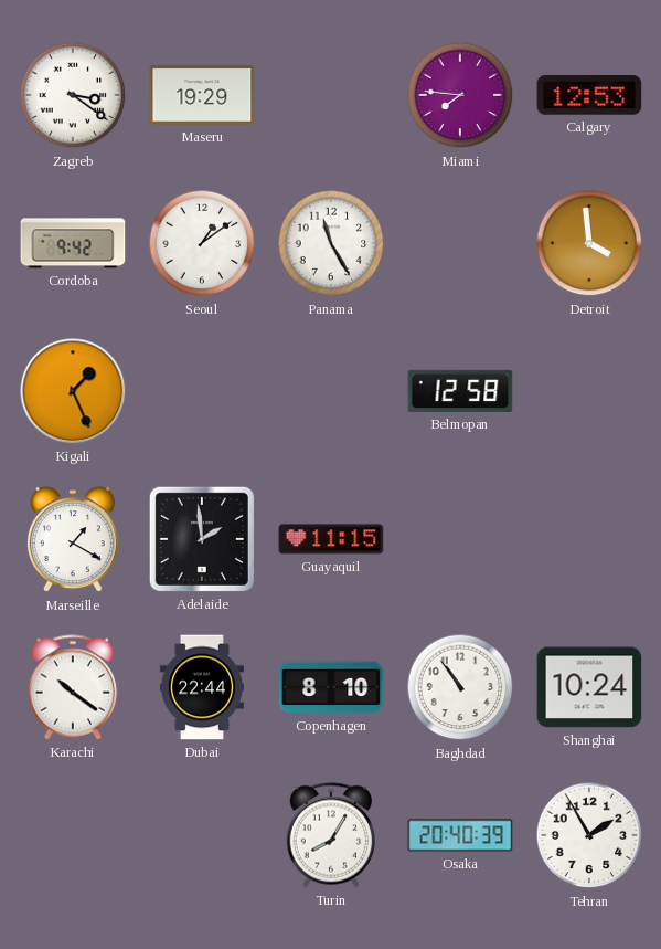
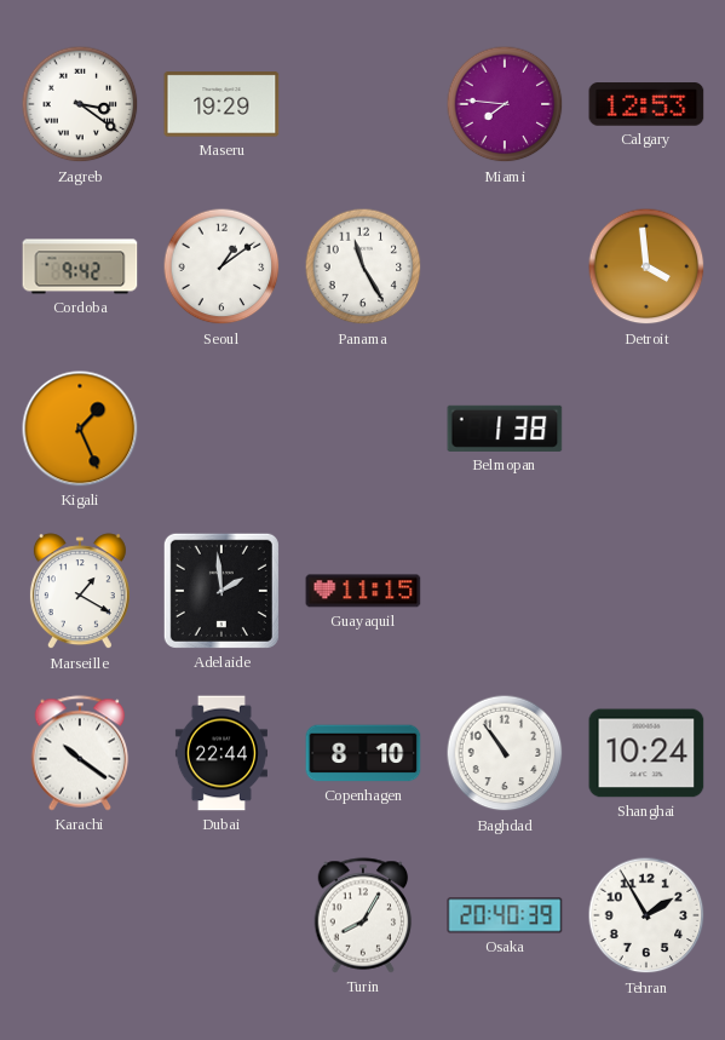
Belmopan: 12:58 -> 1:38
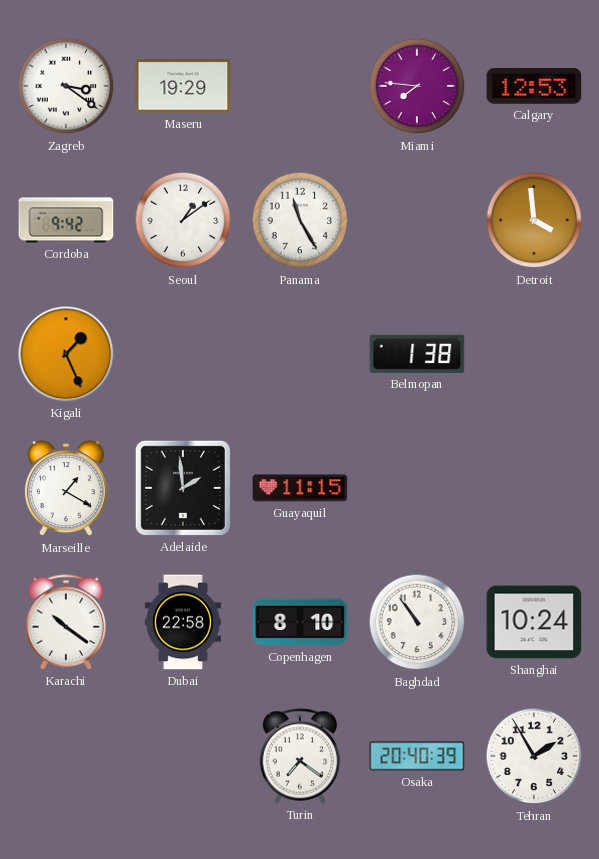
Dubai: 22:44 -> 22:58
Turin: 8:05 -> 7:21
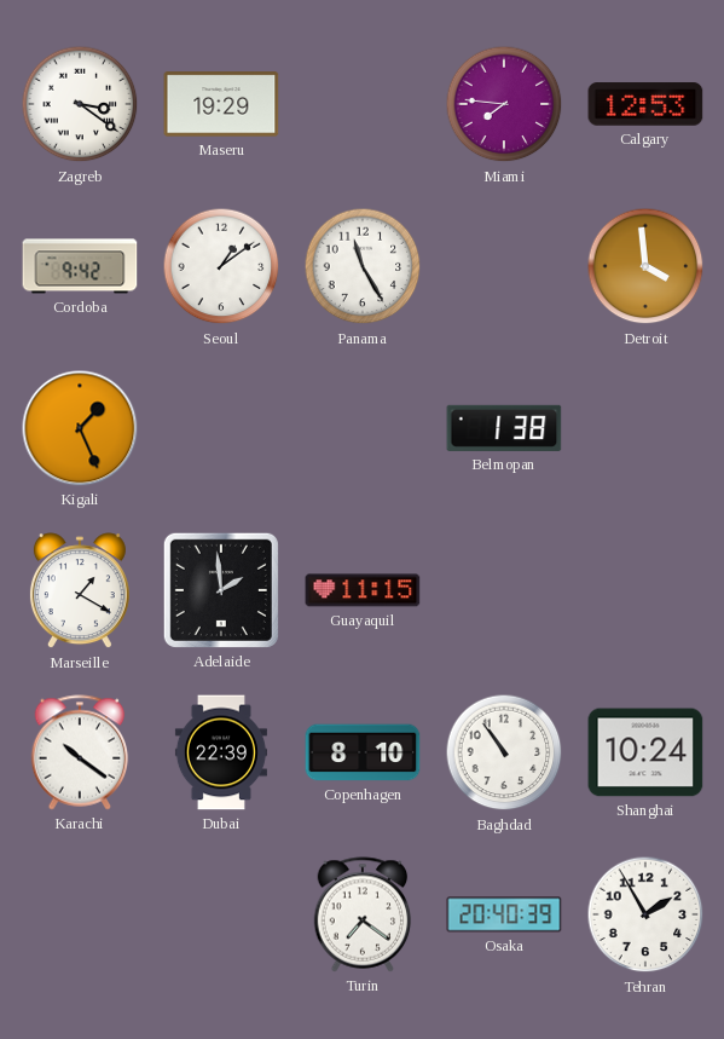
Dubai: 22:58 -> 22:39
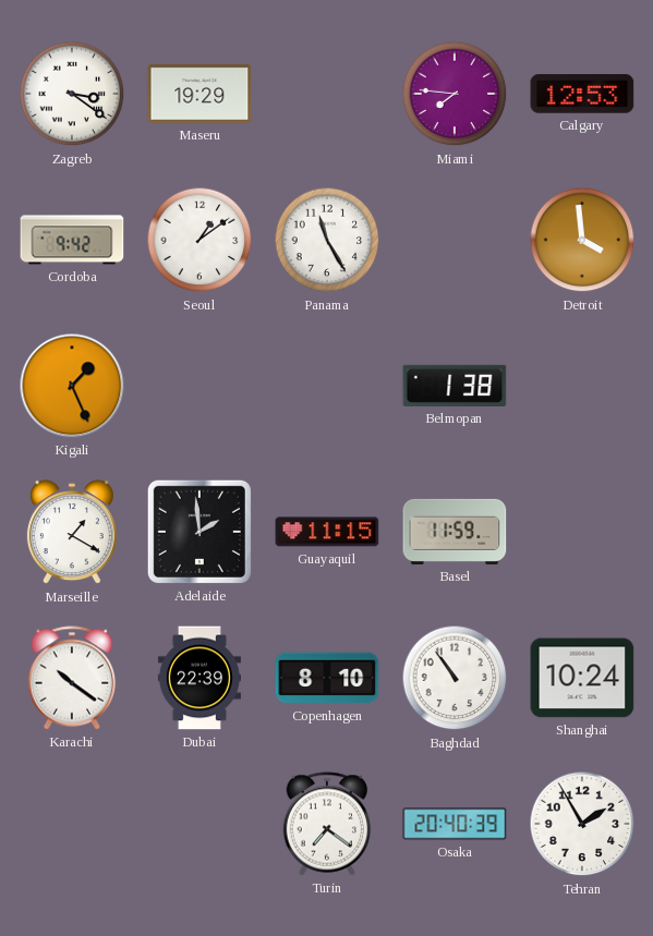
Basel: none -> 11:59
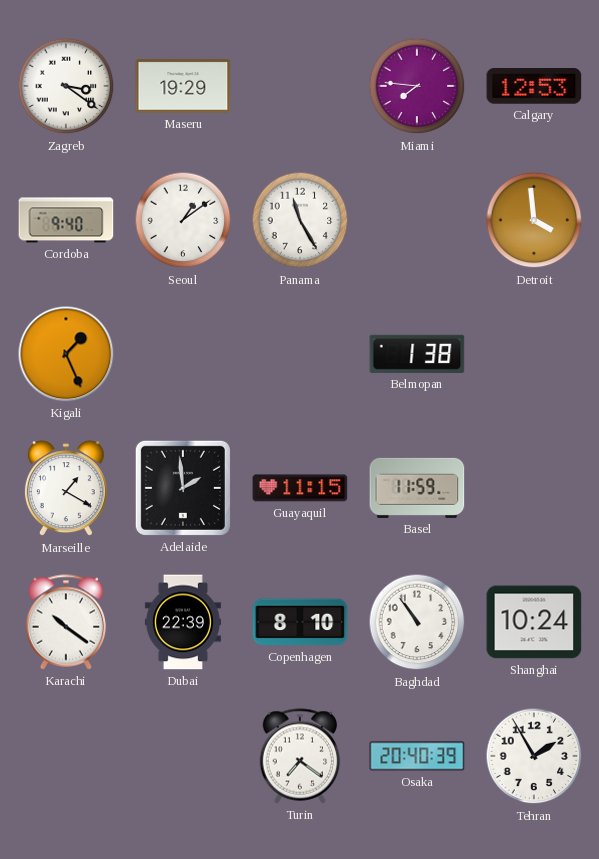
Cordoba: 9:42 -> 9:40
